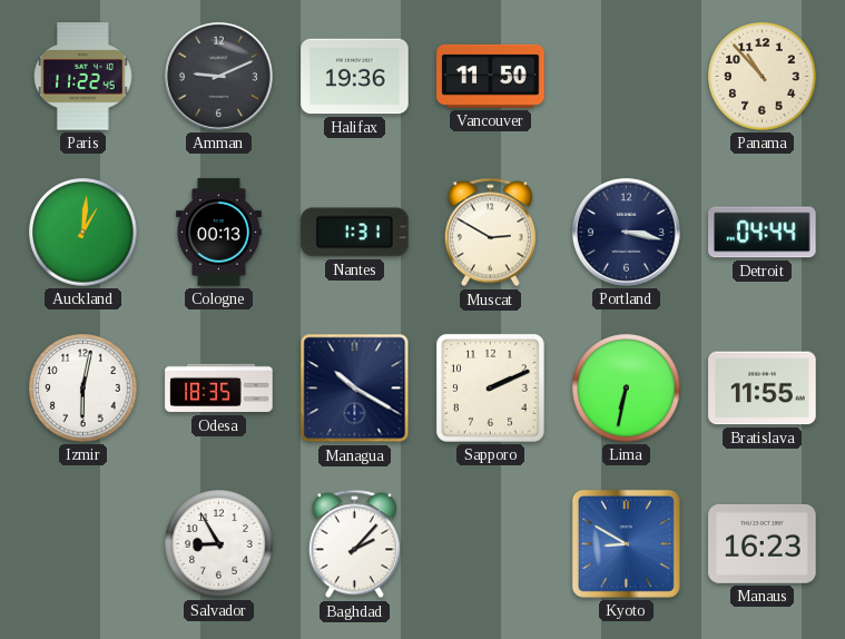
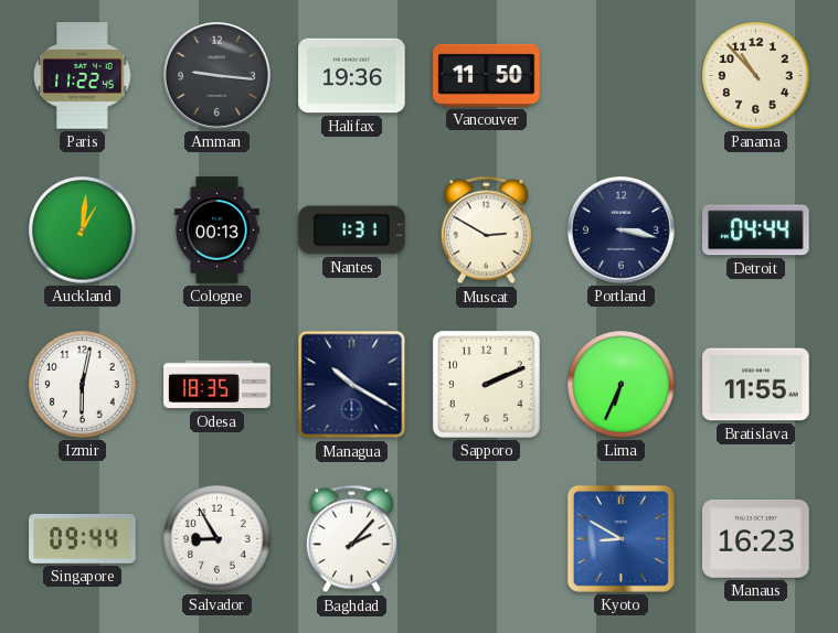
Amman: 9:11 -> 9:16
Lima: 6:32 -> 6:34
Singapore: none -> 09:44
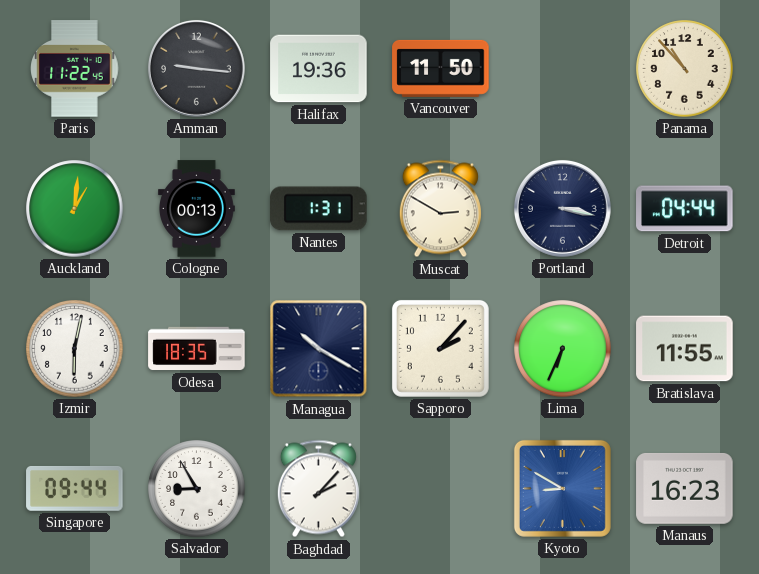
Sapporo: 2:11 -> 2:07
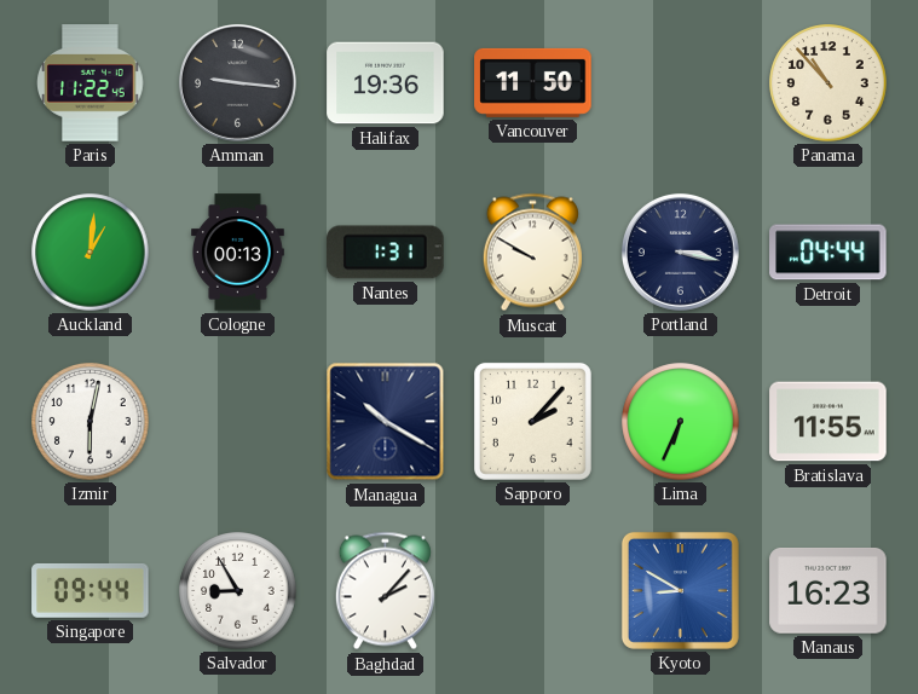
Muscat: 2:50 -> 9:50
Odesa: 18:35 -> none
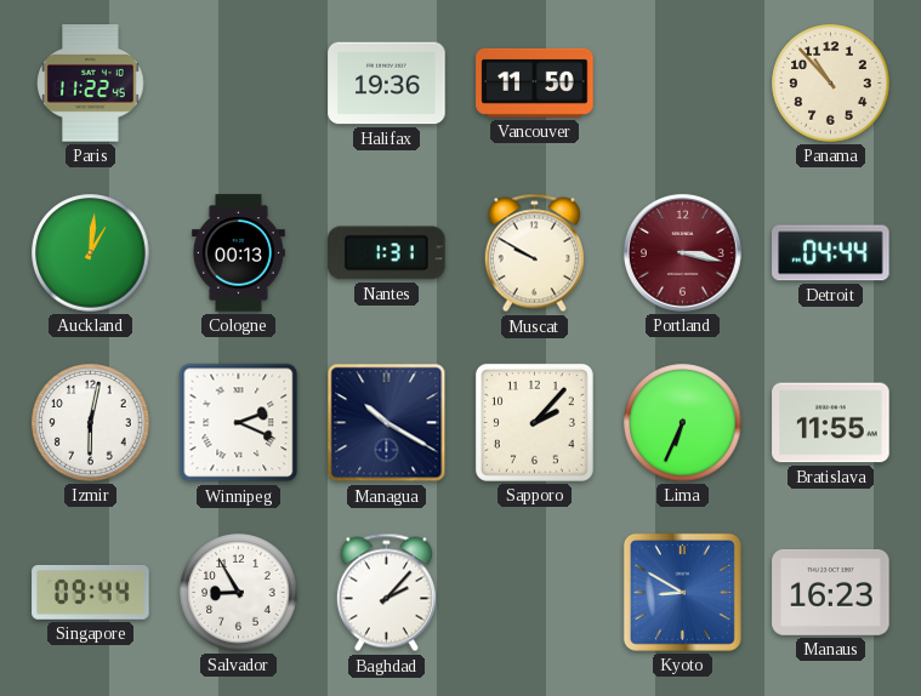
Amman: 9:16 -> none
Portland dial: navy -> burgundy
Winnipeg: none -> 2:19
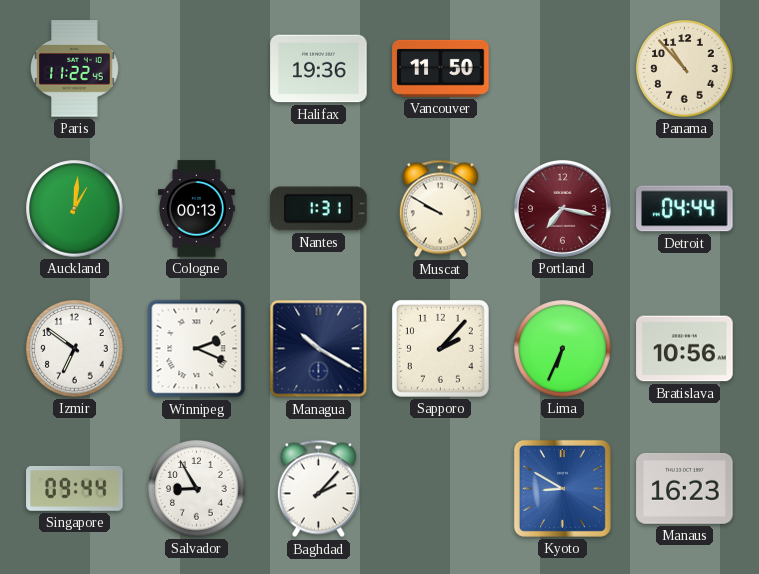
Portland: 3:17 -> 7:17
Izmir: 6:02 -> 6:51
Bratislava: 11:55 -> 10:56
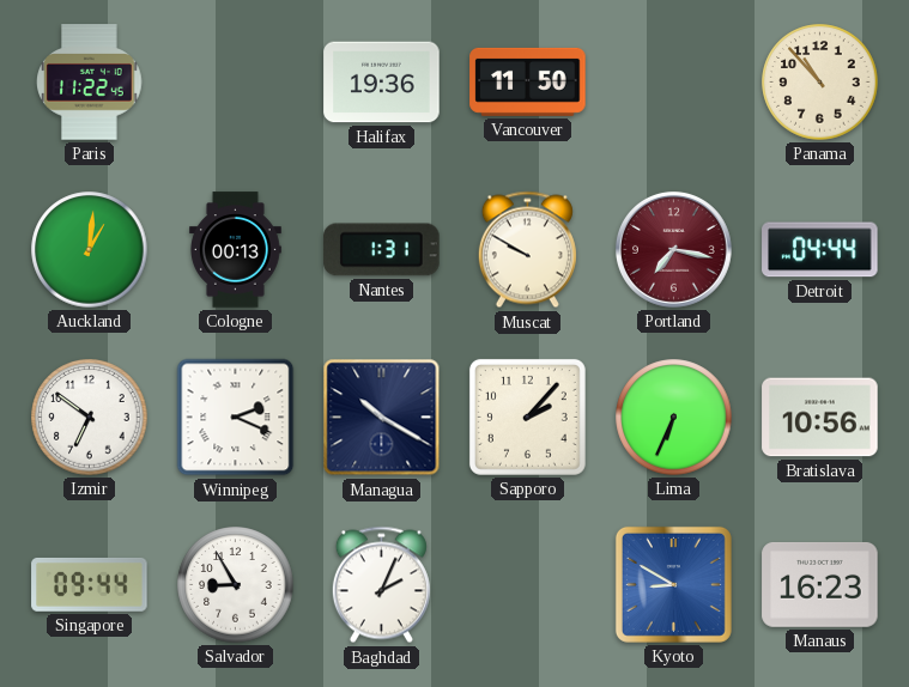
Baghdad: 2:07 -> 2:04
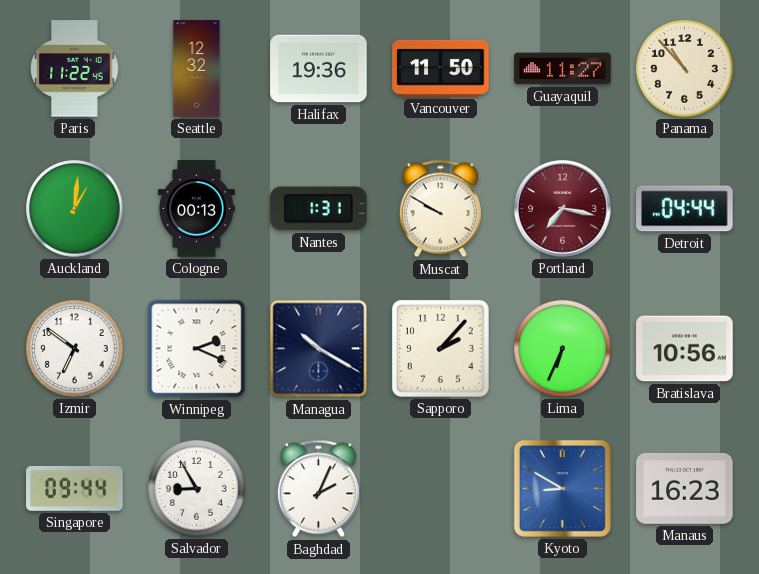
Seattle: none -> 12:32
Guayaquil: none -> 11:27
